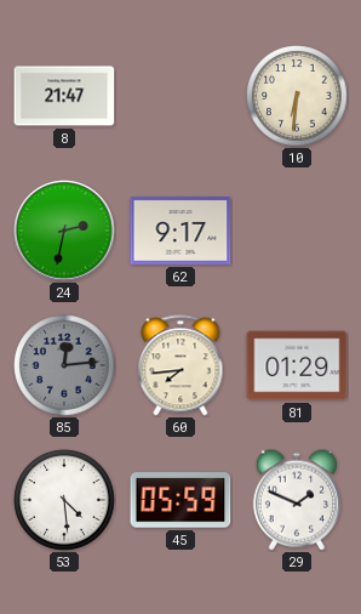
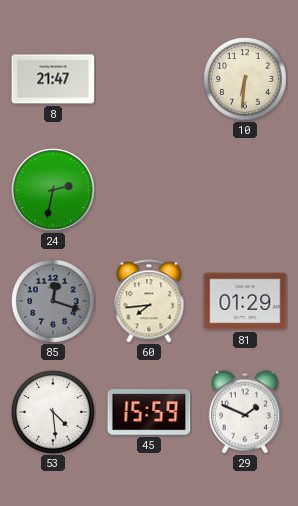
62: 9:17 -> none
85: 12:14 -> 12:18
45: 05:59 -> 15:59
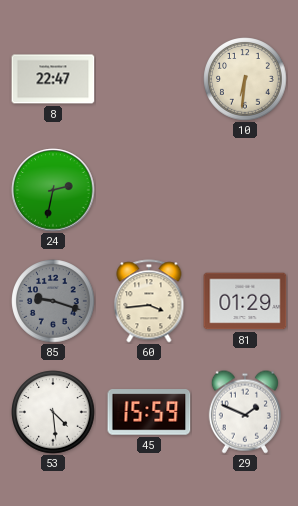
8: 21:47 -> 22:47
85: 12:18 -> 9:18
60: 7:44 -> 3:44
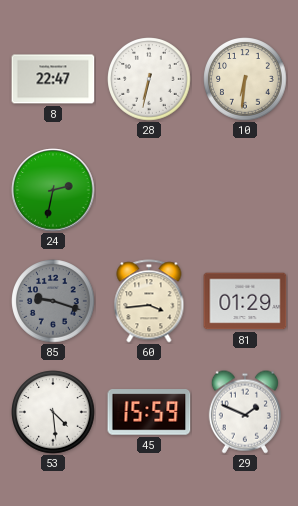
28: none -> 6:32
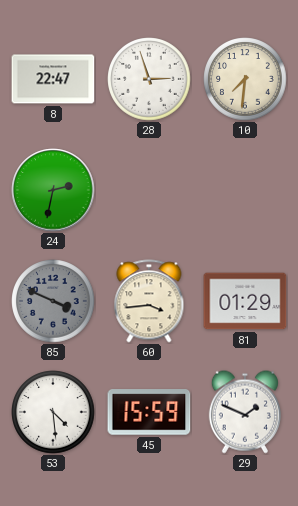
28: 6:32 -> 2:57
10: 6:31 -> 7:31
85: 9:18 -> 3:49
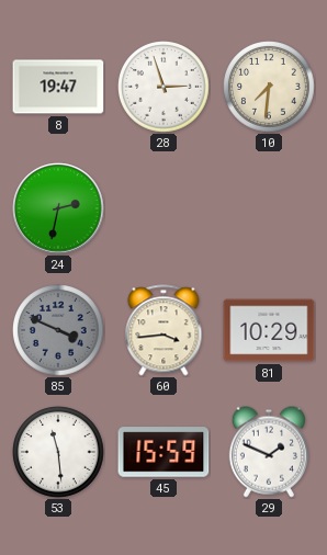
8: 22:47 -> 19:47
81: 01:29 -> 10:29
53: 4:29 -> 11:29
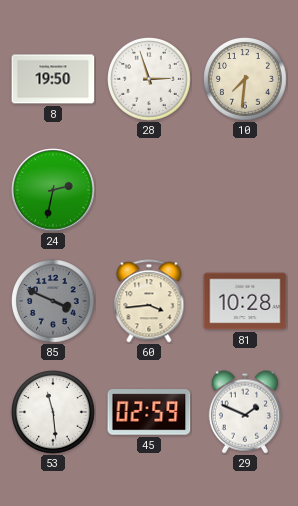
8: 19:47 -> 19:50
81: 10:29 -> 10:28
45: 15:59 -> 02:59
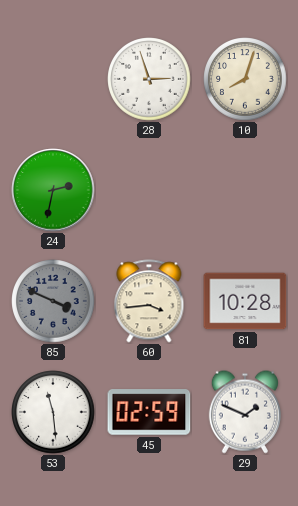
8: 19:50 -> none
10: 7:31 -> 8:03
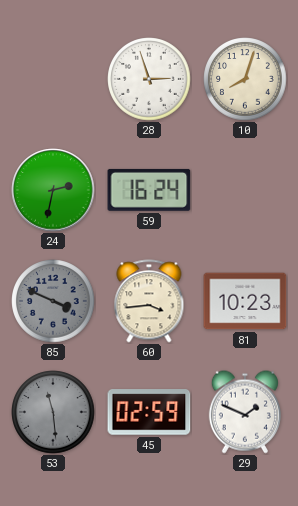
59: none -> 16:24
81: 10:28 -> 10:23
53 dial: white -> grey
